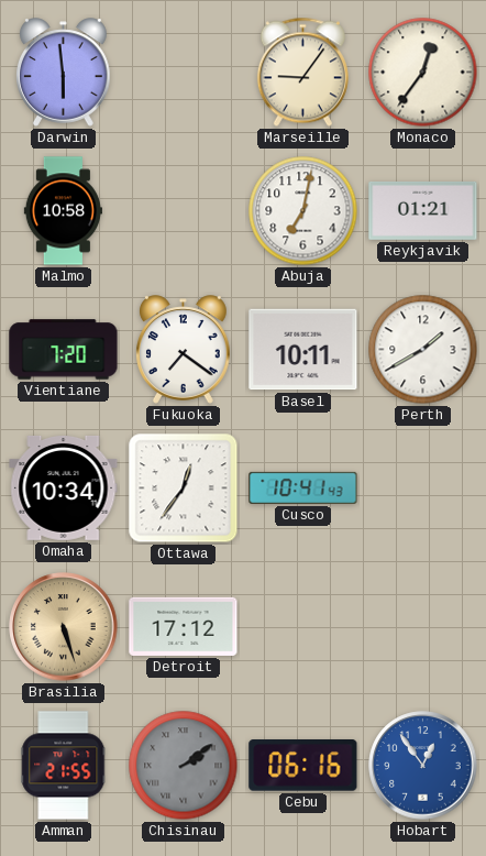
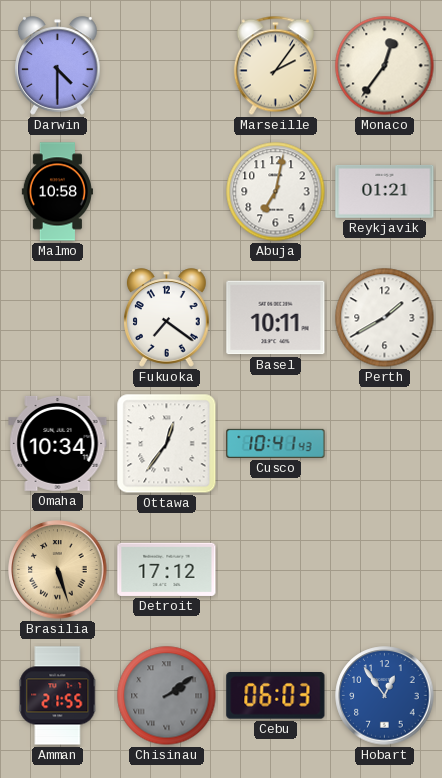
Darwin: 5:59 -> 4:30
Marseille: 9:06 -> 2:06
Vientiane: 7:20 -> none
Cebu: 06:16 -> 06:03
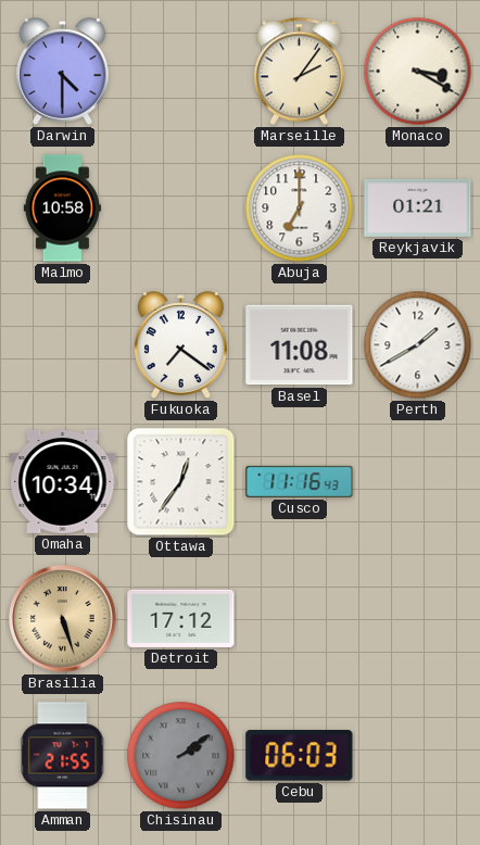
Monaco: 12:36 -> 3:20
Abuja: 7:02 -> 7:00
Basel: 10:11 -> 11:08
Cusco: 10:41 -> 11:16
Hobart: 12:54 -> none
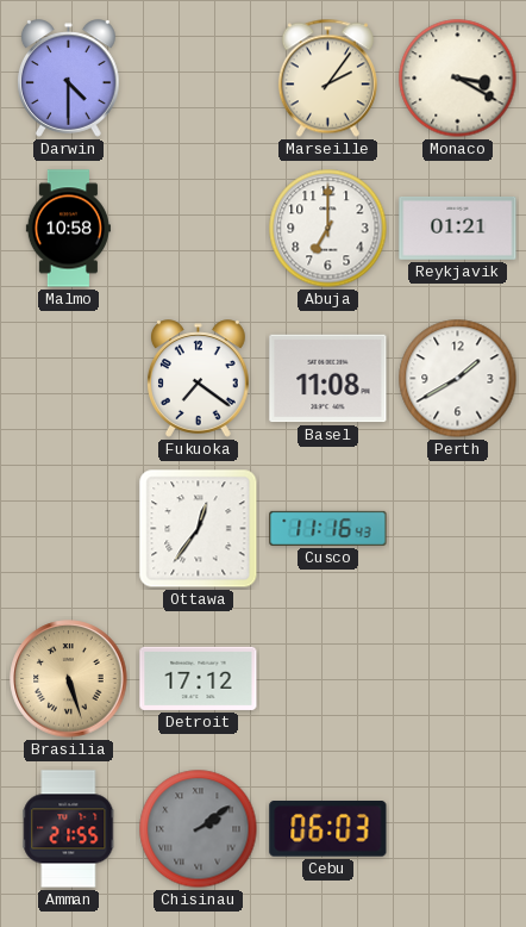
Omaha: 10:34 -> none
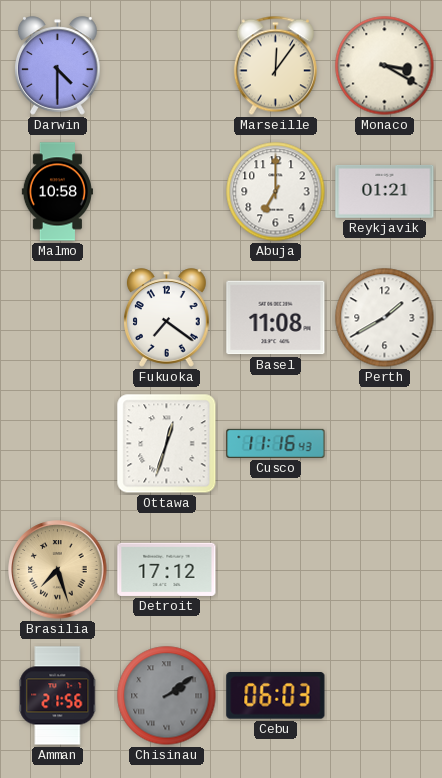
Marseille: 2:06 -> 12:06
Ottawa: 12:36 -> 12:33
Brasilia: 5:27 -> 7:27
Amman: 21:55 -> 21:56
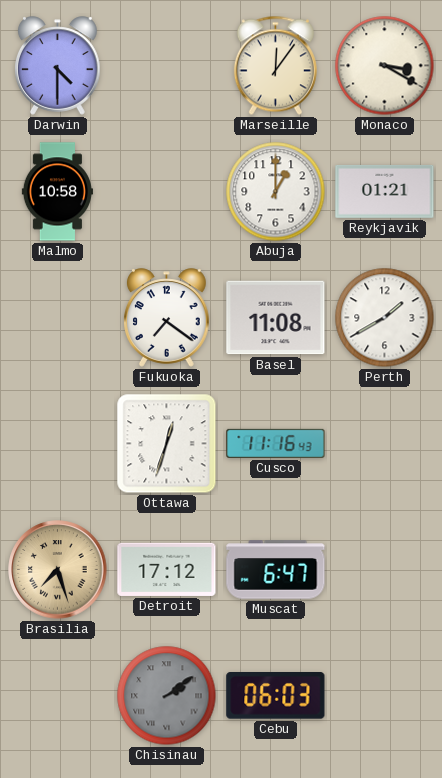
Abuja: 7:00 -> 1:00
Muscat: none -> 6:47
Amman: 21:56 -> none
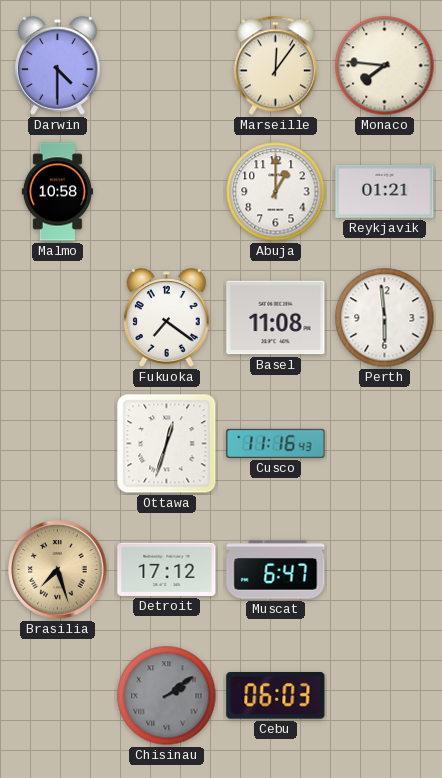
Monaco: 3:20 -> 7:46
Perth: 1:40 -> 5:59
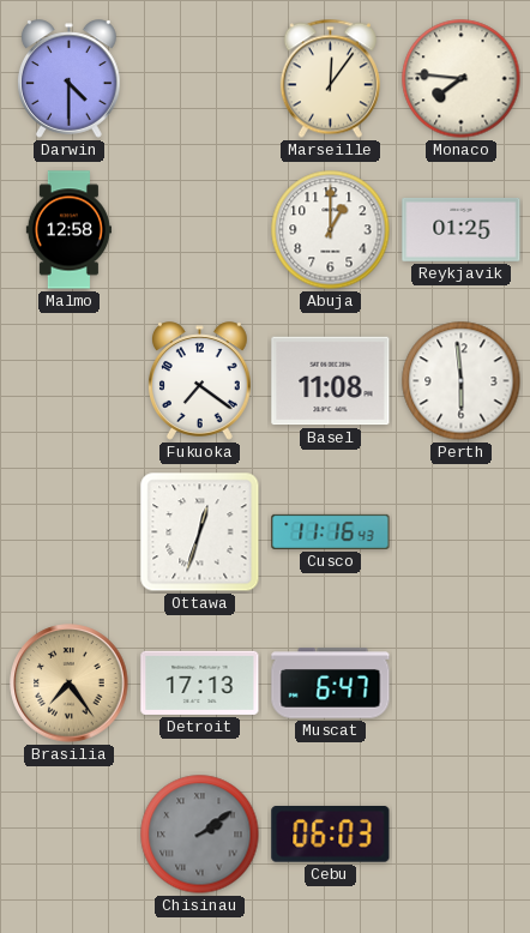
Malmo: 10:58 -> 12:58
Reykjavik: 01:21 -> 01:25
Brasilia: 7:27 -> 7:24
Detroit: 17:12 -> 17:13
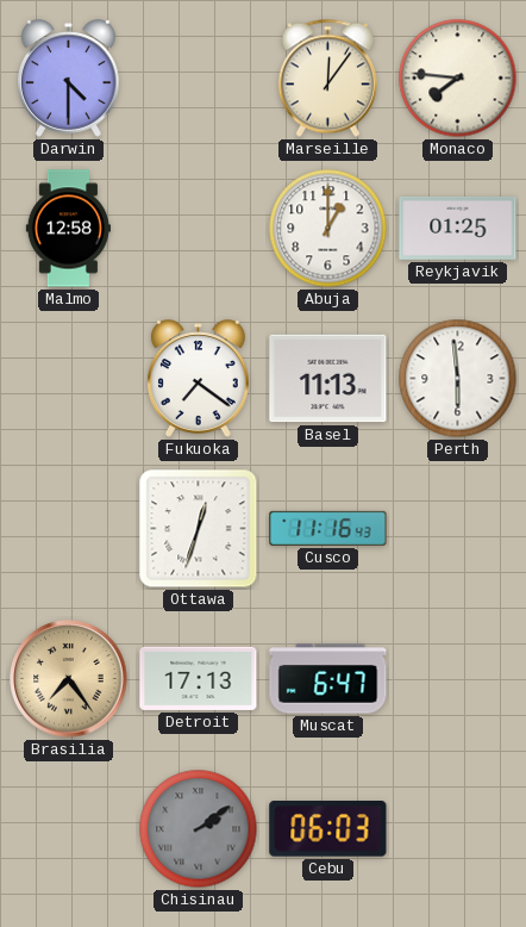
Basel: 11:08 -> 11:13
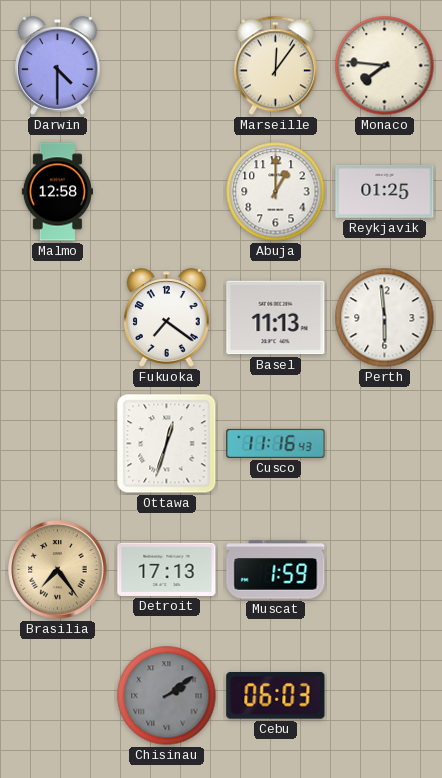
Muscat: 6:47 -> 1:59
